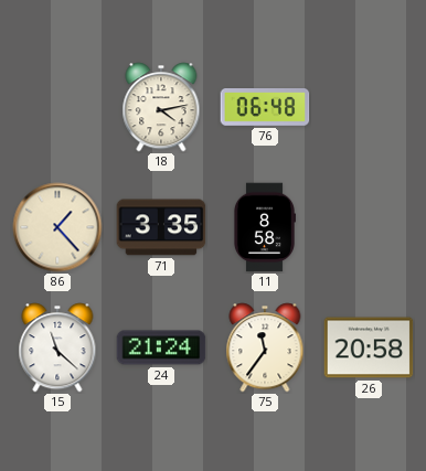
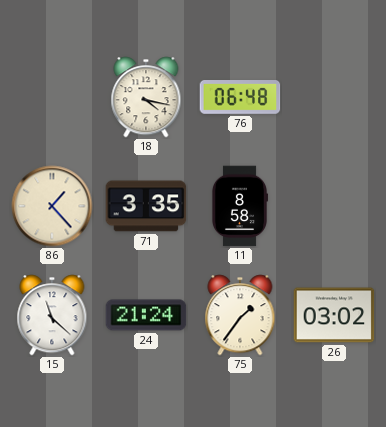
18: 4:13 -> 4:17
75: 11:36 -> 1:36
26: 20:58 -> 03:02
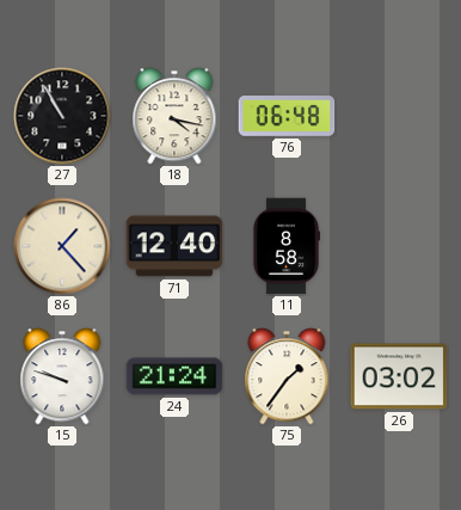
27: none -> 10:55
71: 3:35 -> 12:40
15: 11:22 -> 9:48
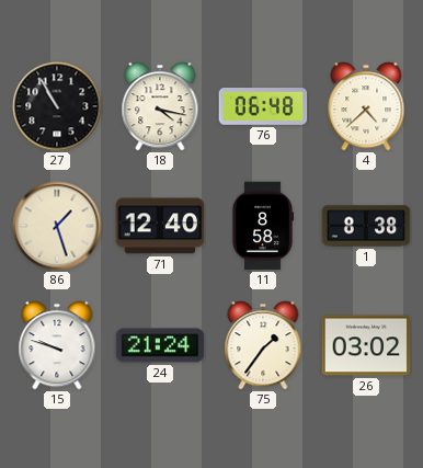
4: none -> 4:38
86: 1:23 -> 1:27
1: none -> 8:38
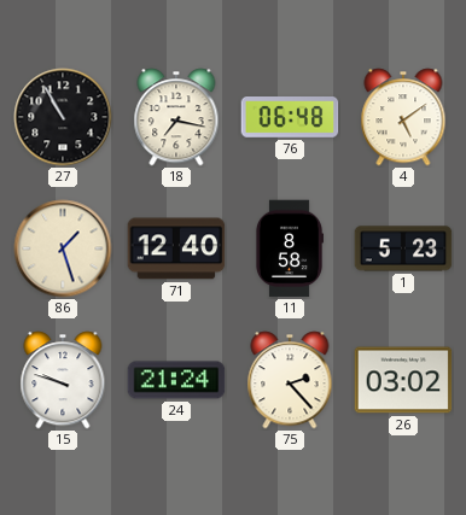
18: 4:17 -> 7:17
4: 4:38 -> 5:09
1: 8:38 -> 5:23
75: 1:36 -> 2:23
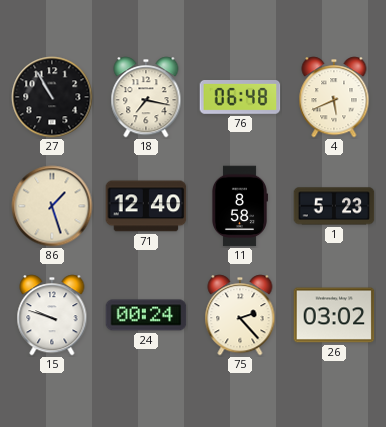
4: 5:09 -> 5:41
24: 21:24 -> 00:24
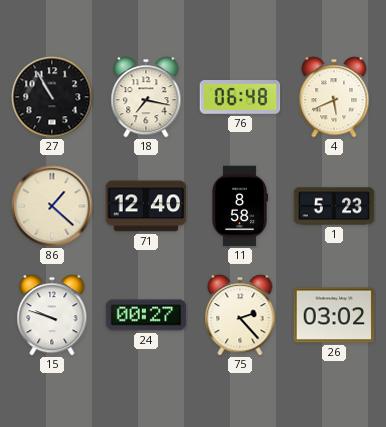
86: 1:27 -> 1:22
24: 00:24 -> 00:27
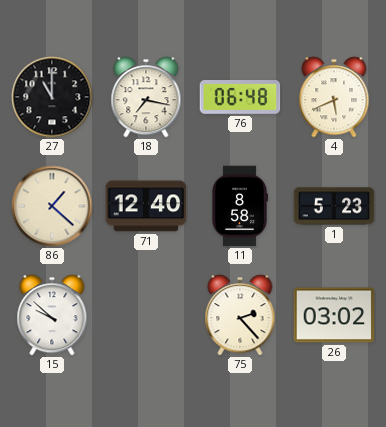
27: 10:55 -> 11:00
15: 9:48 -> 9:52
24: 00:27 -> none
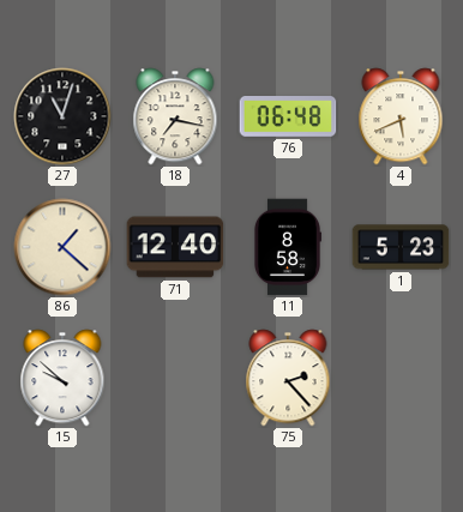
27: 11:00 -> 11:03
26: 03:02 -> none
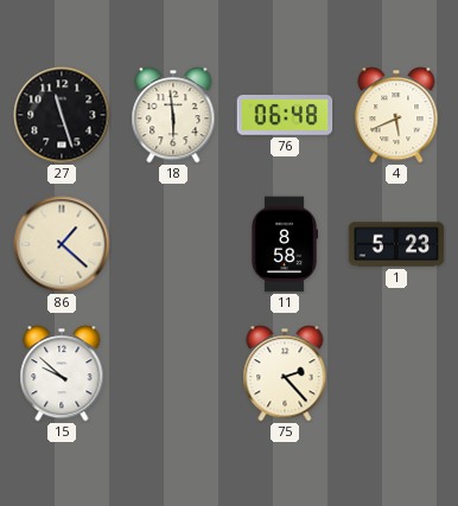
27: 11:03 -> 11:27
18: 7:17 -> 5:59
71: 12:40 -> none
